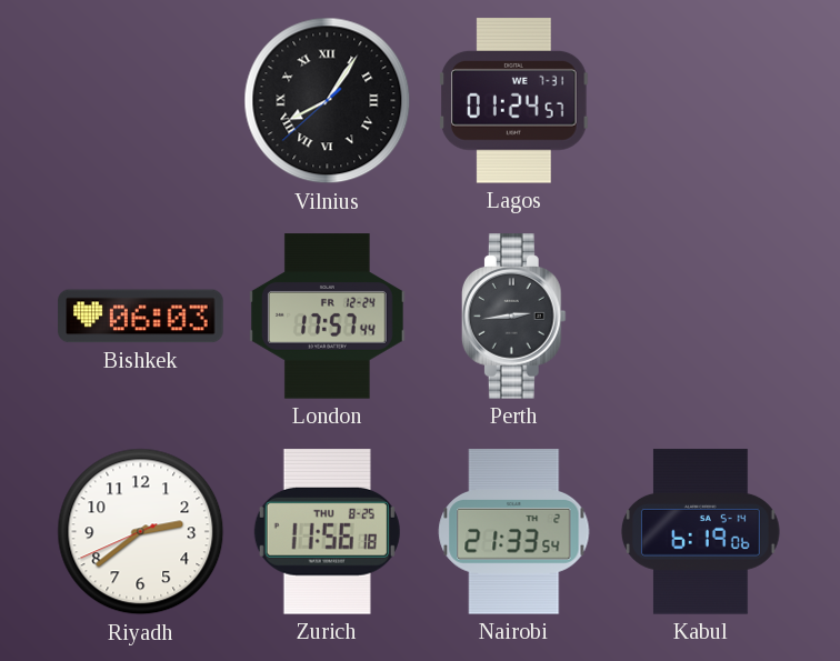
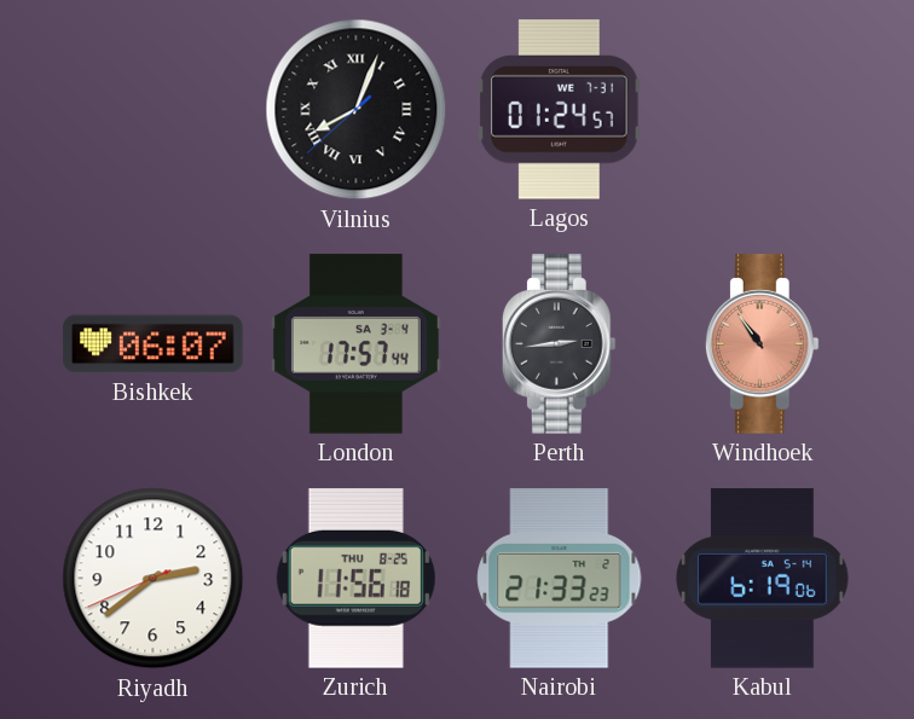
Vilnius: 8:05 -> 8:03
Bishkek: 06:03 -> 06:07
London date: FR 12-24 -> SA 3-4
Windhoek: none -> 10:54
Nairobi: 21:33:54 -> 21:33:23
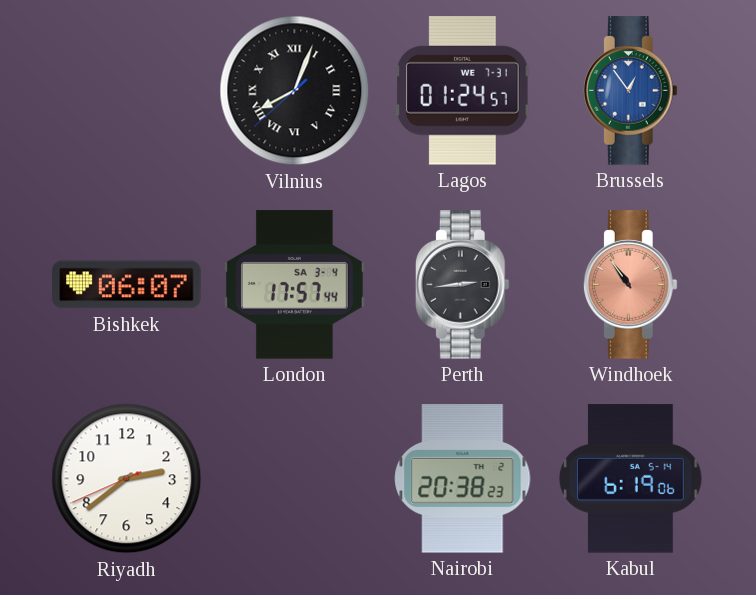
Brussels: none -> 12:54
Zurich: 11:56 -> none
Nairobi: 21:33 -> 20:38
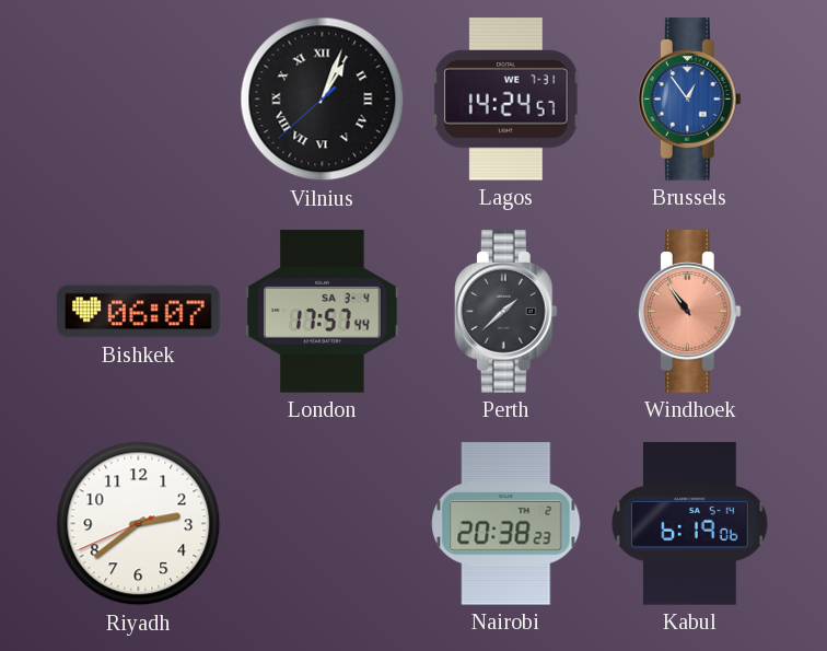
Vilnius: 8:03 -> 1:03
Lagos: 01:24 -> 14:24
Perth: 2:44 -> 1:38
